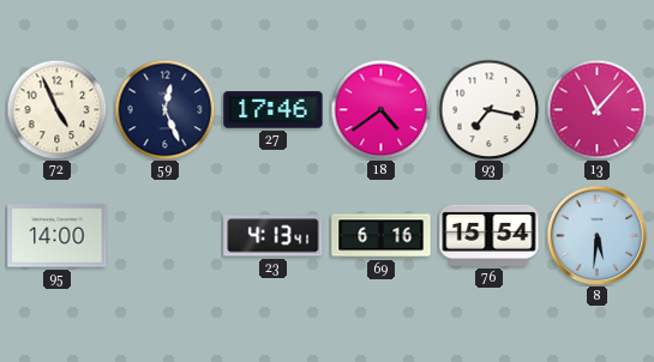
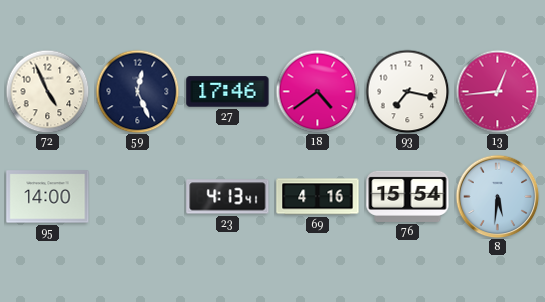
13: 11:07 -> 12:44
69: 6:16 -> 4:16
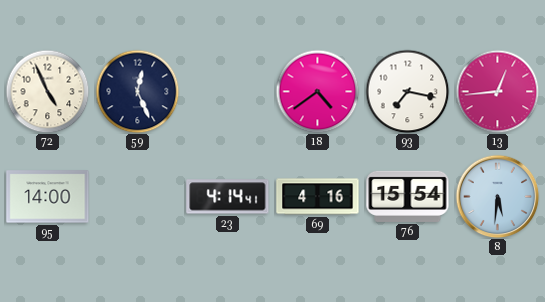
27: 17:46 -> none
23: 4:13 -> 4:14
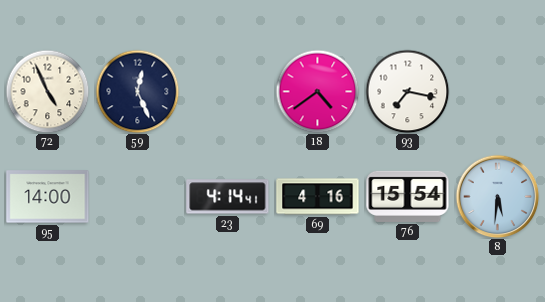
13: 12:44 -> none
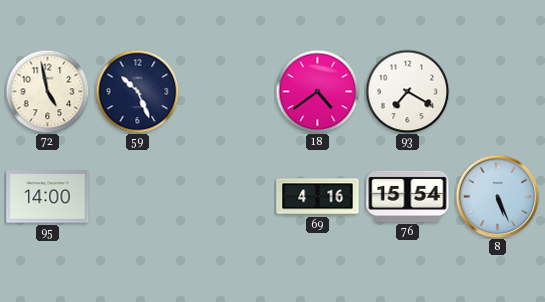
72: 4:56 -> 4:58
59: 12:26 -> 10:26
93: 7:17 -> 7:20
23: 4:14 -> none
8: 5:31 -> 5:26
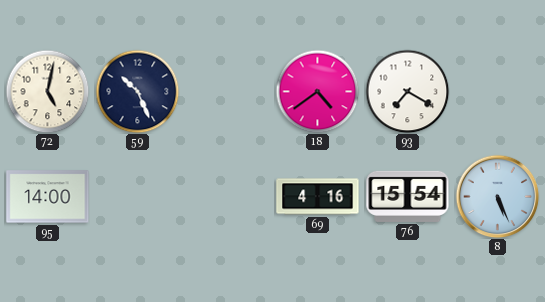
72: 4:58 -> 5:02
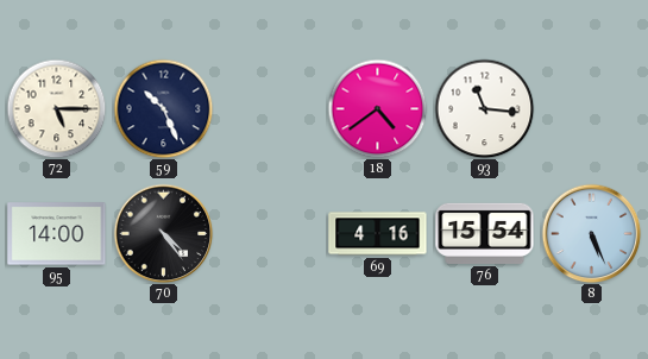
72: 5:02 -> 5:15
93: 7:20 -> 11:16
70: none -> 4:24
